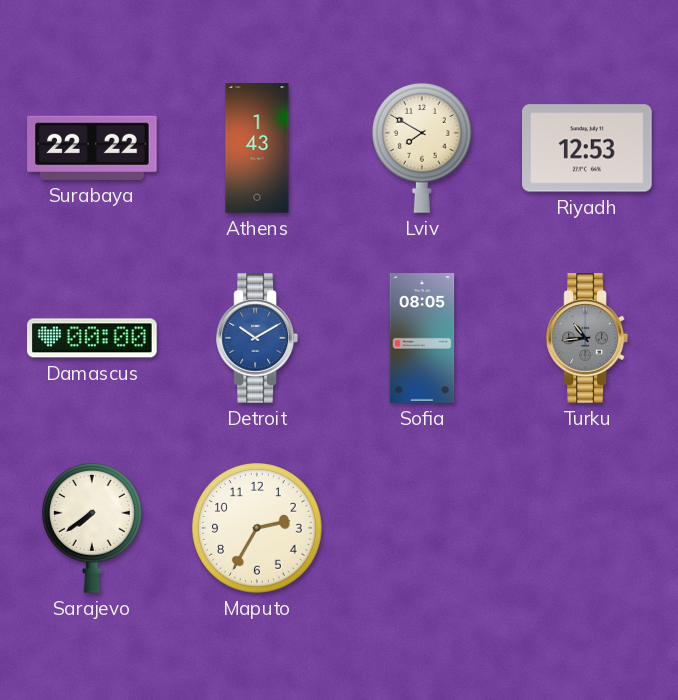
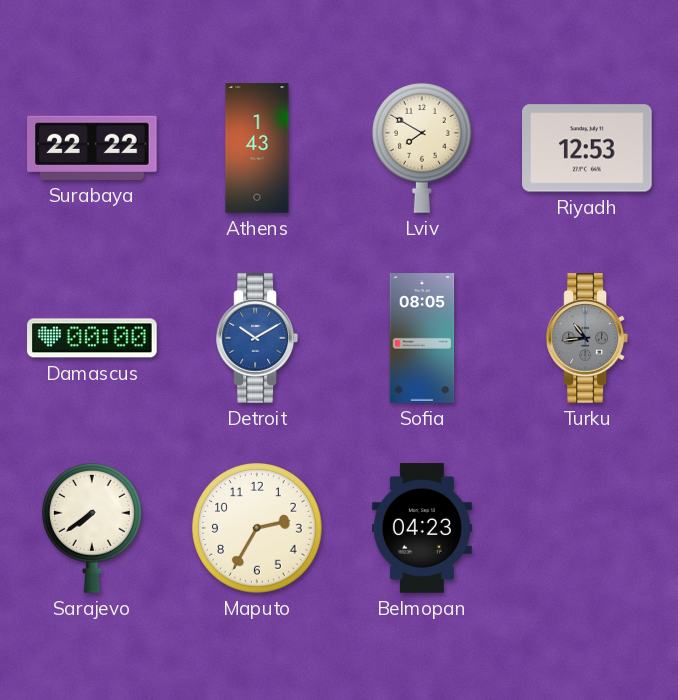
Belmopan: none -> 04:23
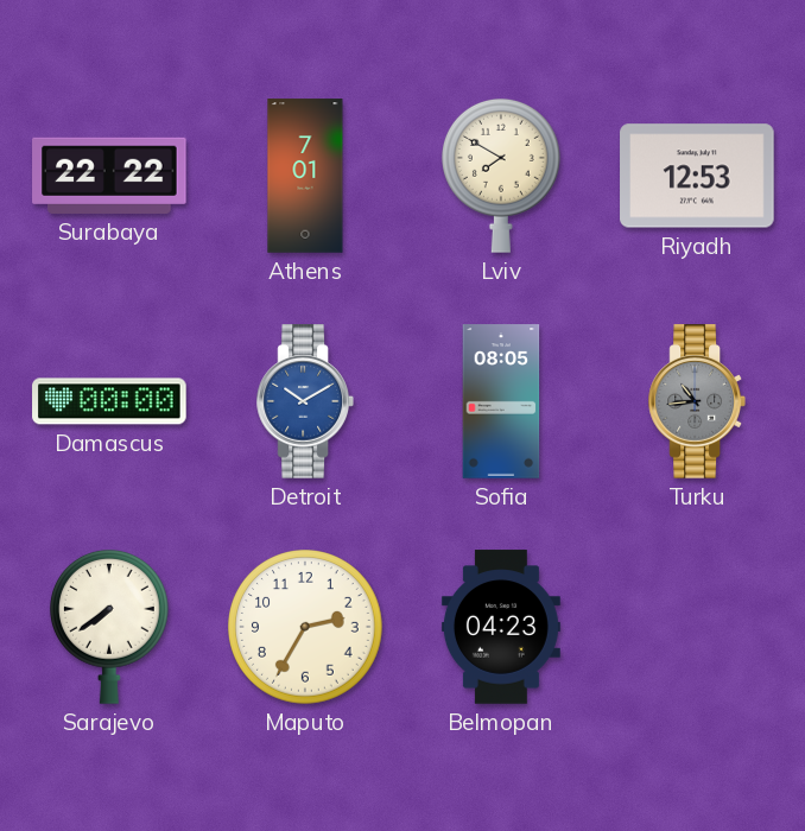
Athens: 1:43 -> 7:01
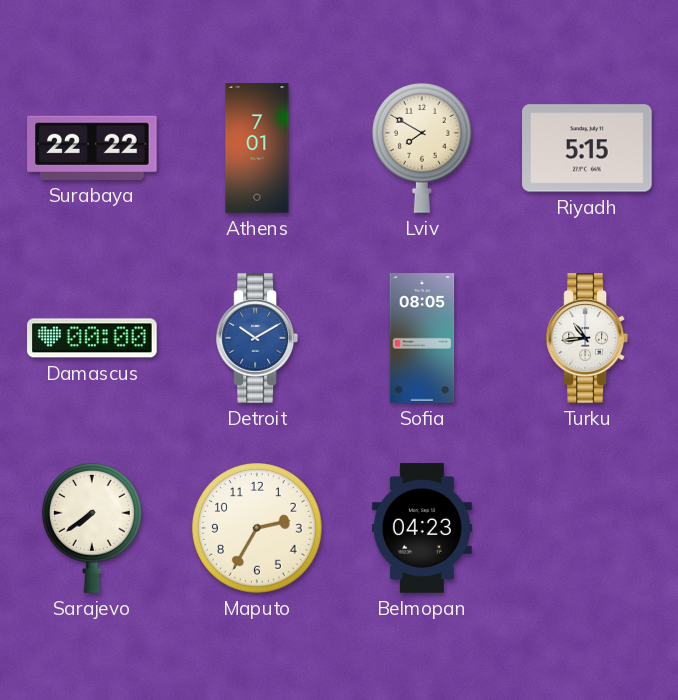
Riyadh: 12:53 -> 5:15
Turku dial: grey -> white
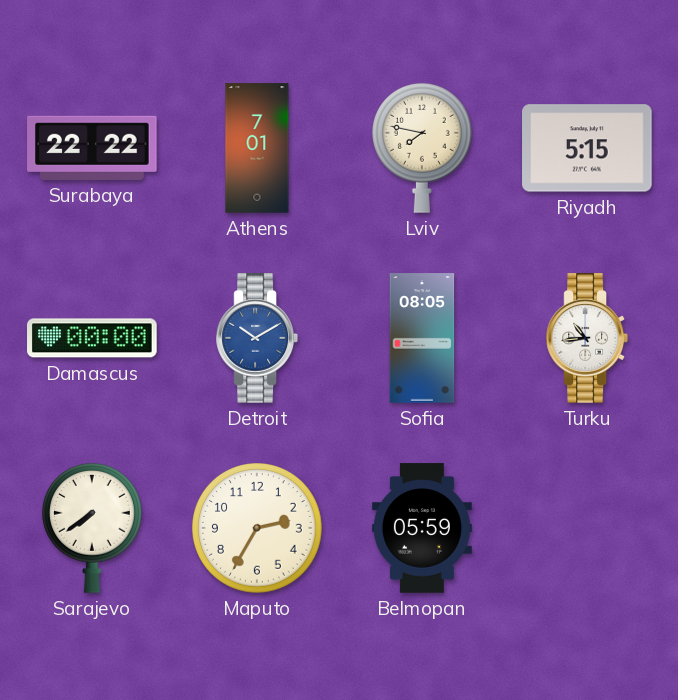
Lviv: 7:50 -> 7:47
Belmopan: 04:23 -> 05:59
